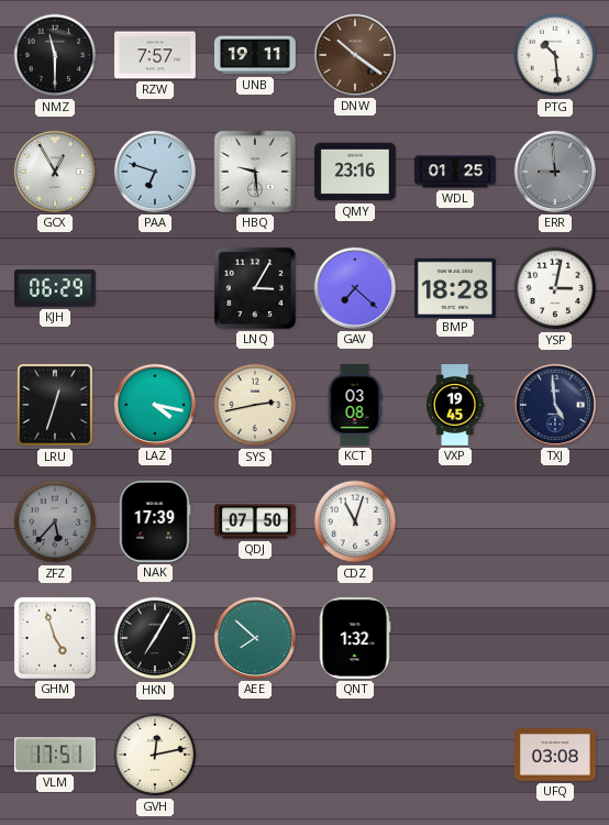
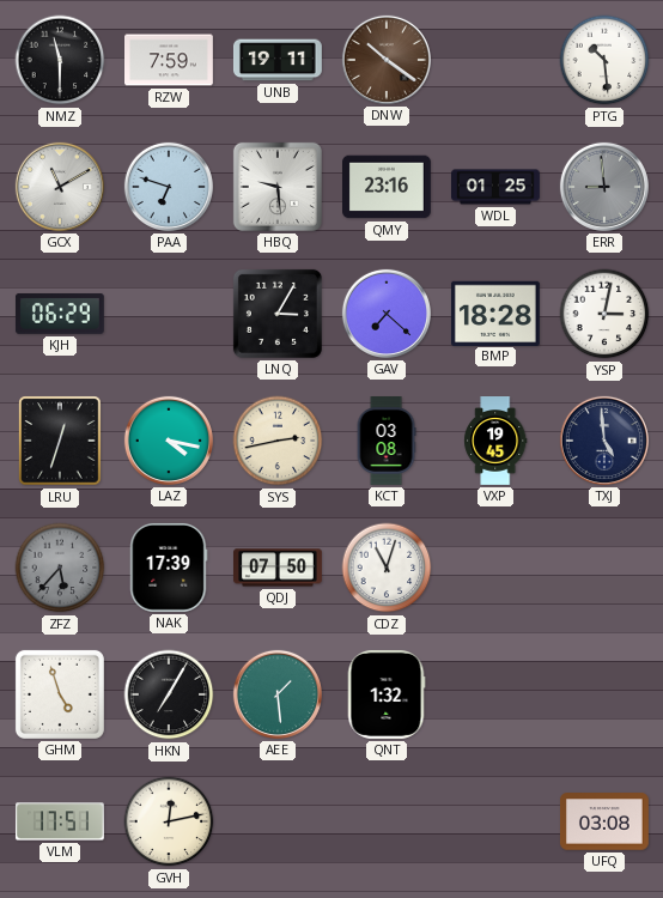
RZW: 7:57 -> 7:59
GCX: 12:55 -> 11:10
AEE: 7:52 -> 1:29
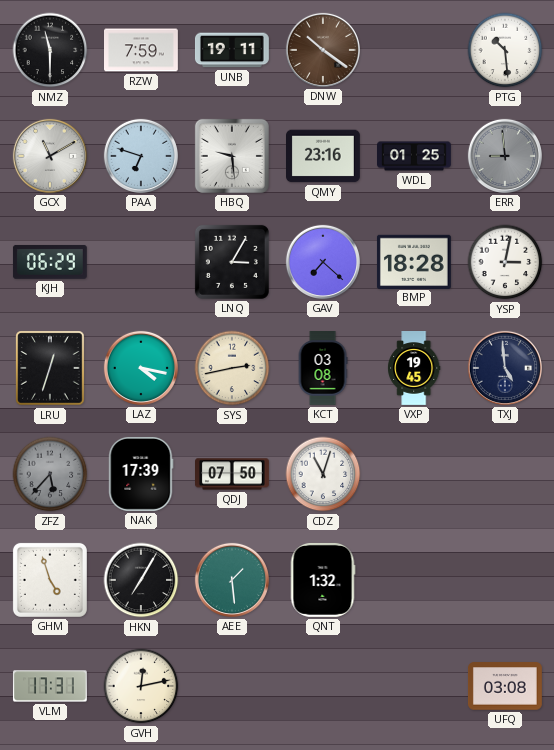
VLM: 17:51 -> 17:31
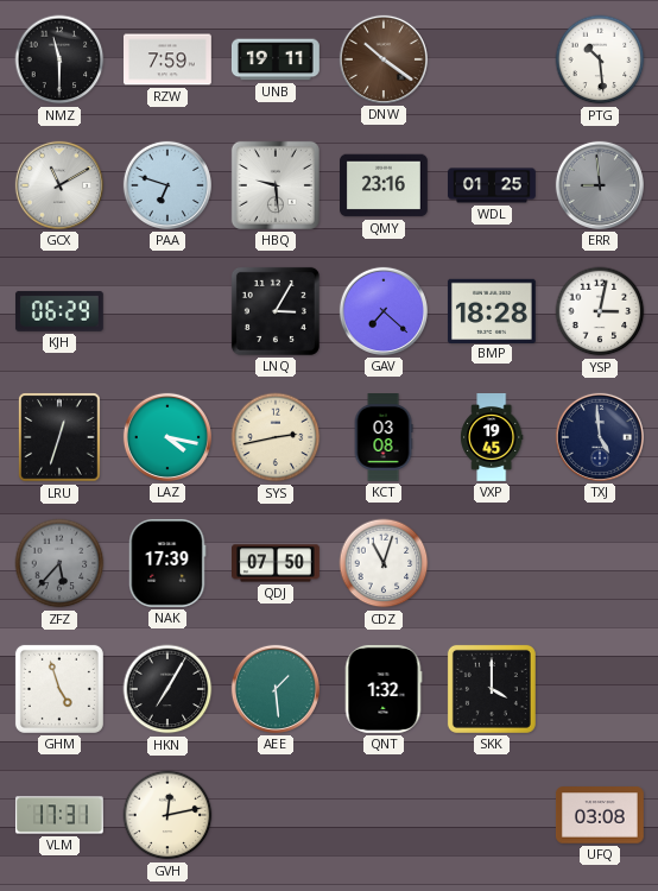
SKK: none -> 4:00
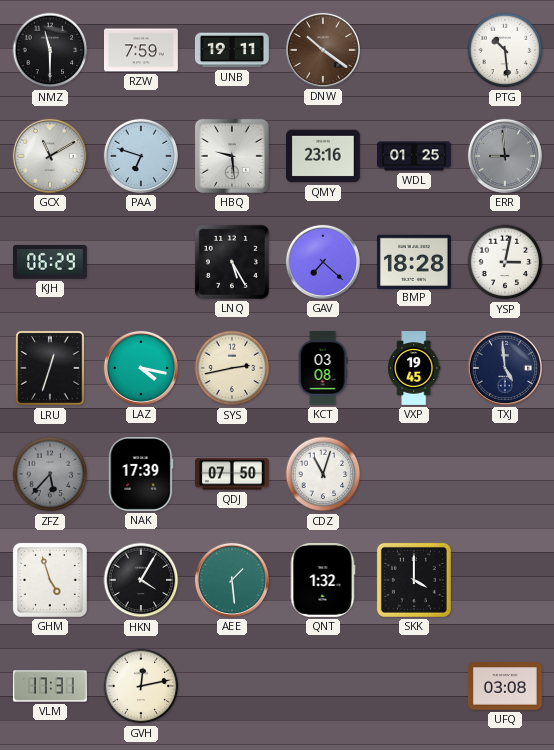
LNQ: 3:05 -> 5:25
HKN: 7:05 -> 4:05
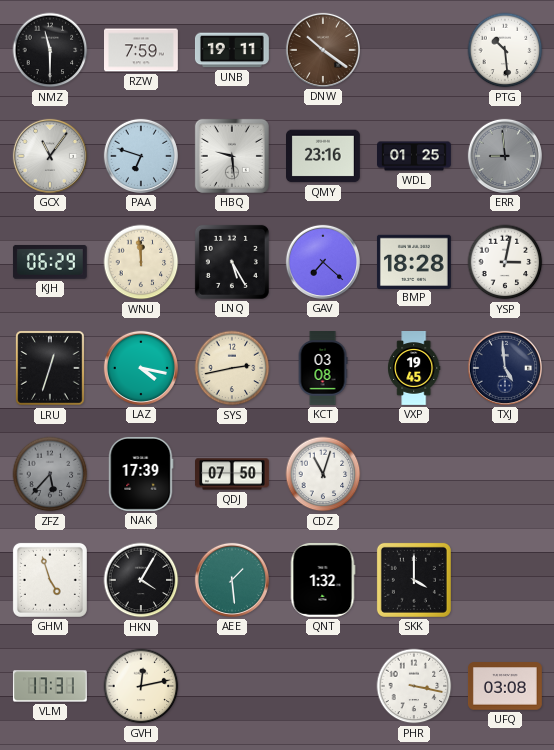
GCX: 11:10 -> 11:06
WNU: none -> 11:59
PHR: none -> 3:17
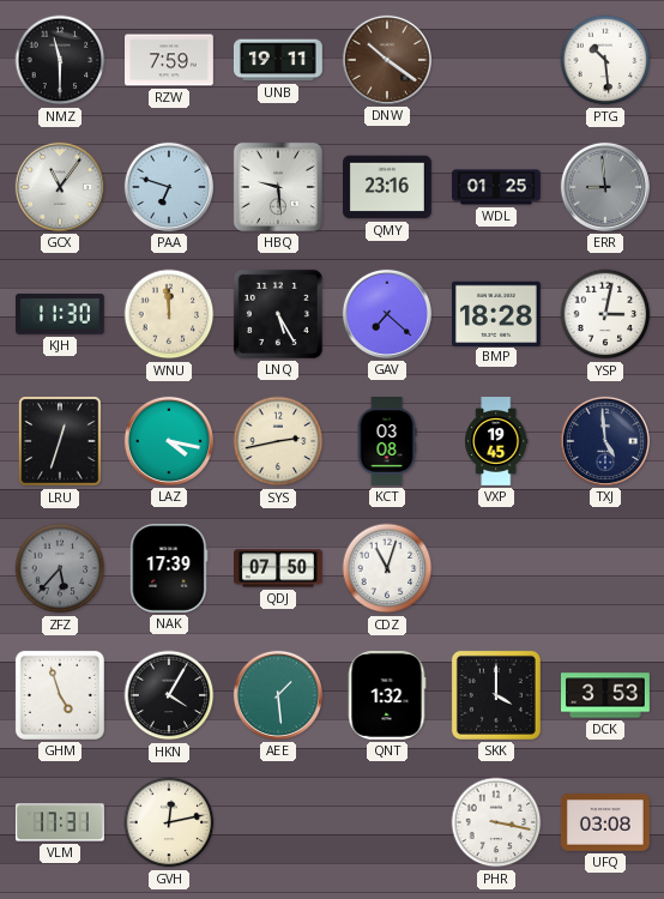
KJH: 06:29 -> 11:30
DCK: none -> 3:53
